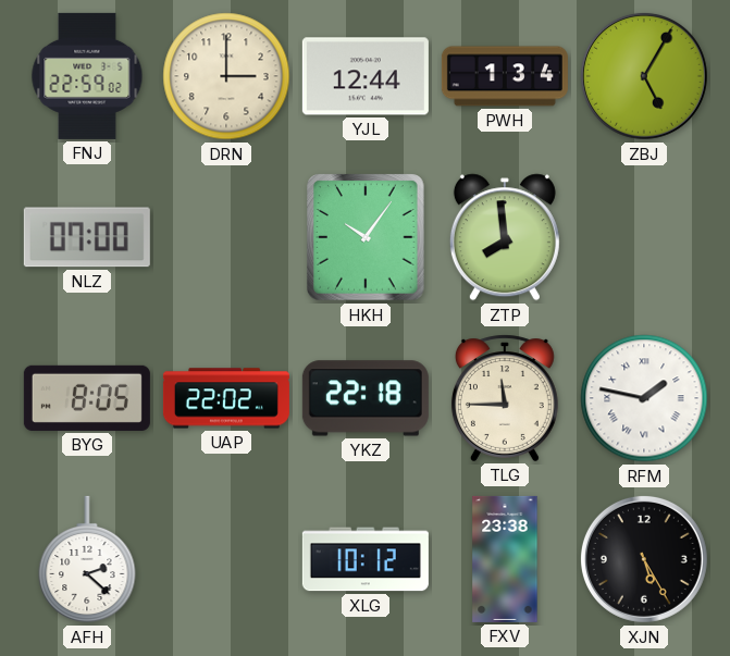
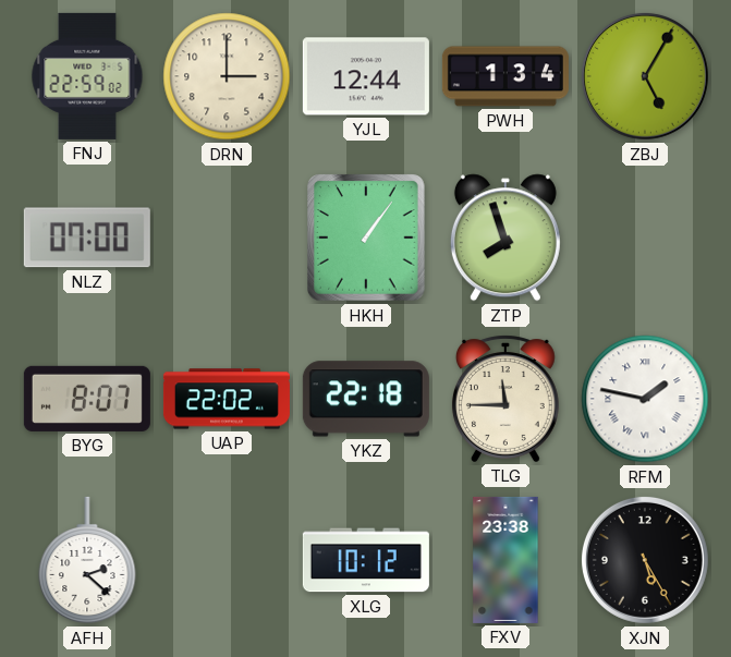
HKH: 10:06 -> 1:06
ZTP: 7:59 -> 7:57
BYG: 8:05 -> 8:07
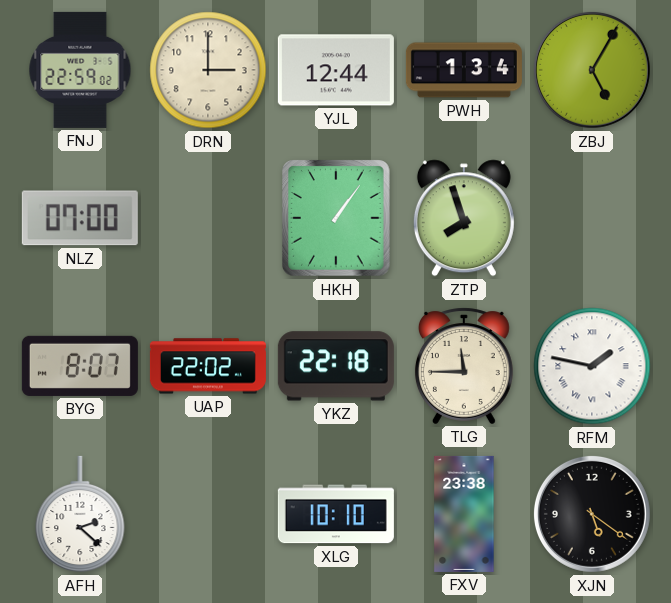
XLG: 10:12 -> 10:10
XJN: 5:25 -> 5:21
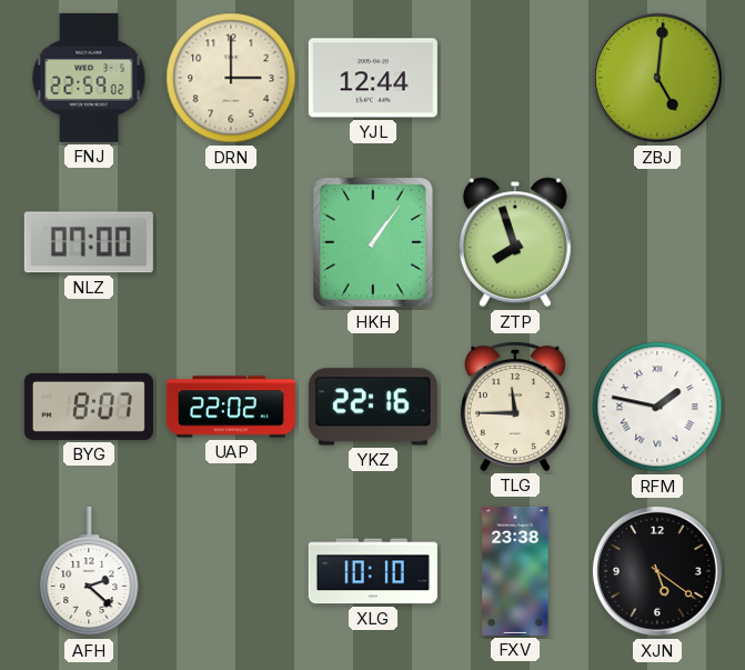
PWH: 1:34 -> none
ZBJ: 5:05 -> 5:01
YKZ: 22:18 -> 22:16
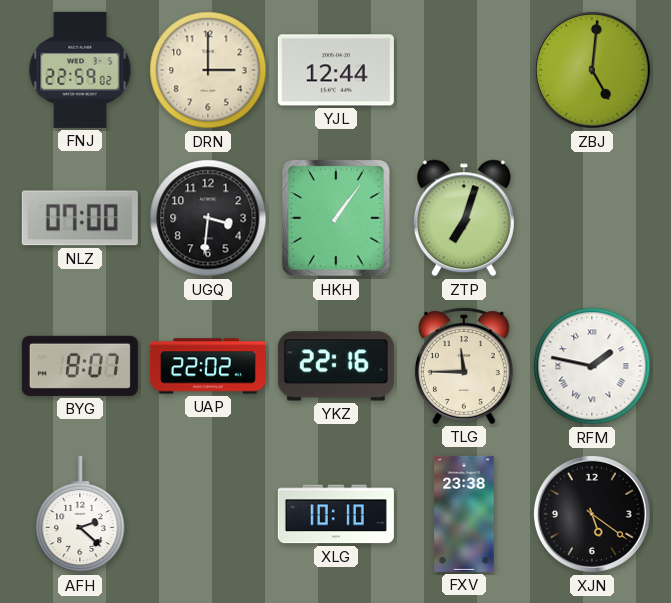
UGQ: none -> 3:31
ZTP: 7:57 -> 7:03
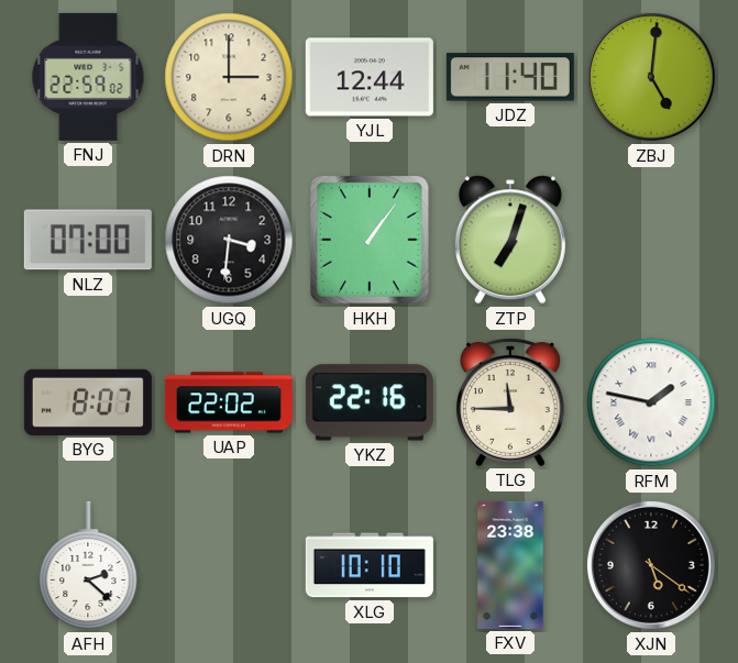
JDZ: none -> 11:40
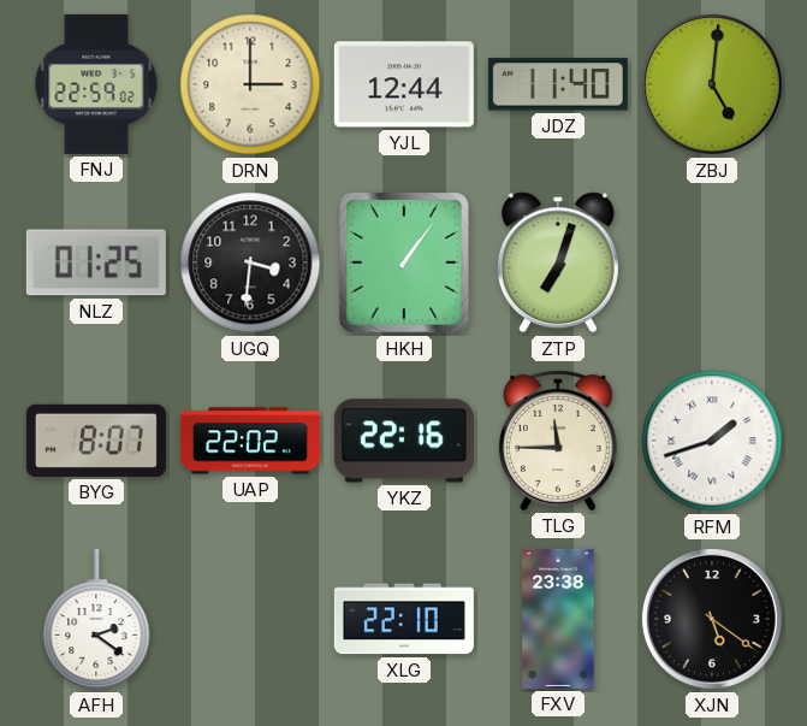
NLZ: 07:00 -> 01:25
RFM: 1:47 -> 1:42
AFH: 2:22 -> 2:21
XLG: 10:10 -> 22:10
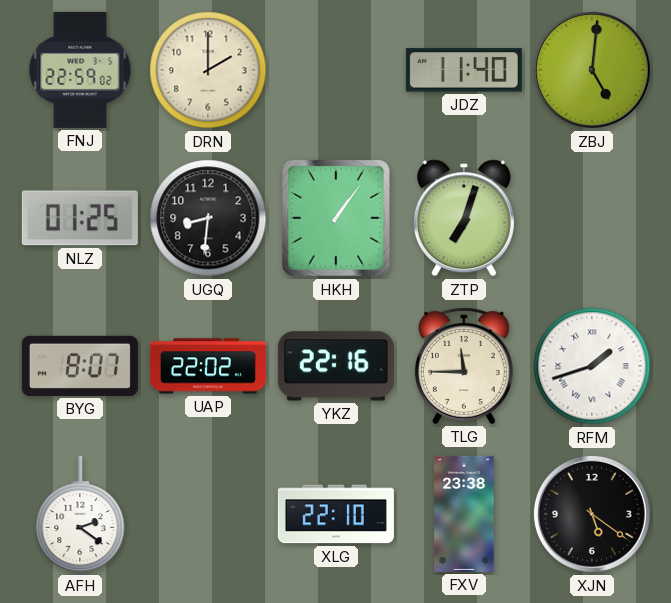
DRN: 3:00 -> 2:00
YJL: 12:44 -> none
UGQ: 3:31 -> 8:31
